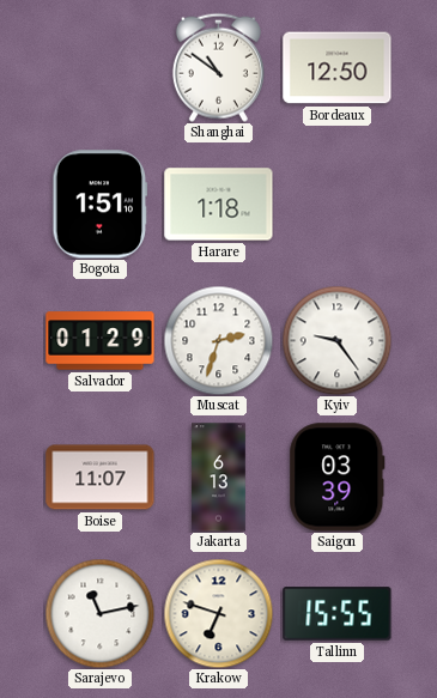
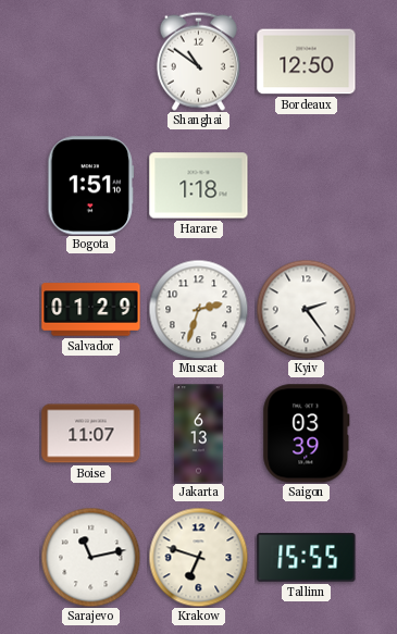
Kyiv: 9:24 -> 2:24
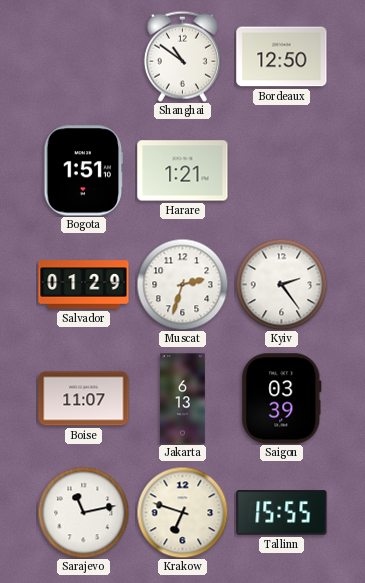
Harare: 1:18 -> 1:21
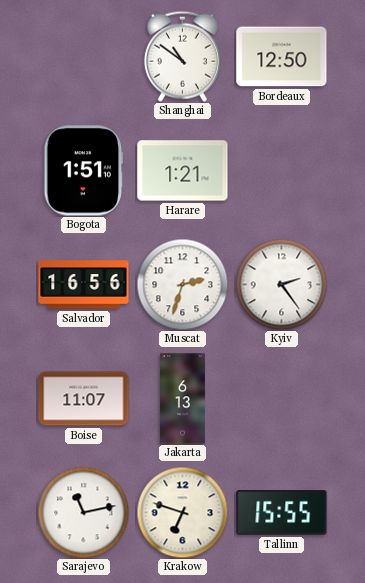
Salvador: 01:29 -> 16:56
Saigon: 03:39 -> none
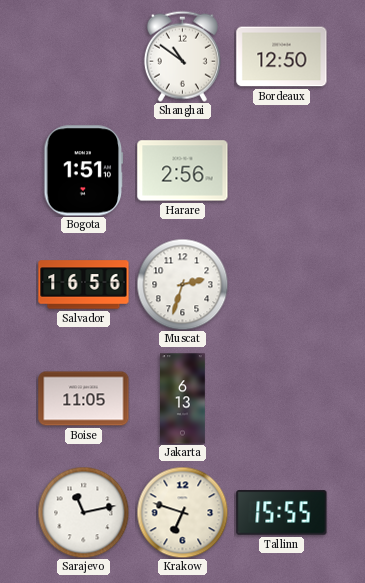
Harare: 1:21 -> 2:56
Kyiv: 2:24 -> none
Boise: 11:07 -> 11:05
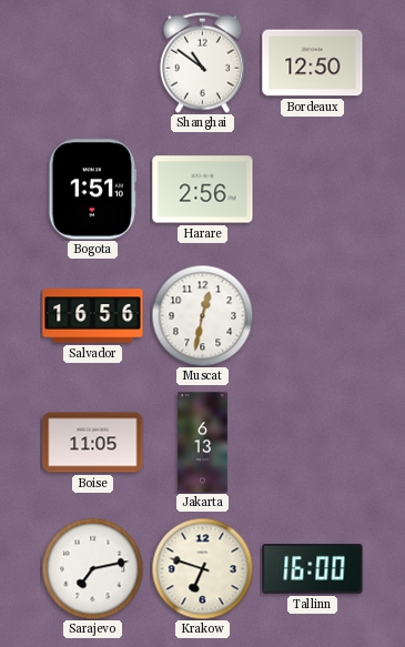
Muscat: 2:33 -> 12:32
Sarajevo: 11:13 -> 7:13
Tallinn: 15:55 -> 16:00
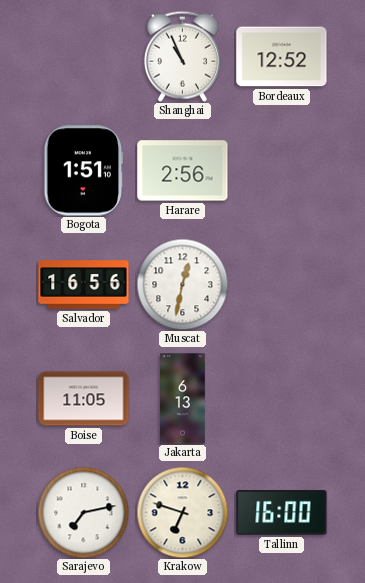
Shanghai: 10:51 -> 10:56
Bordeaux: 12:50 -> 12:52
